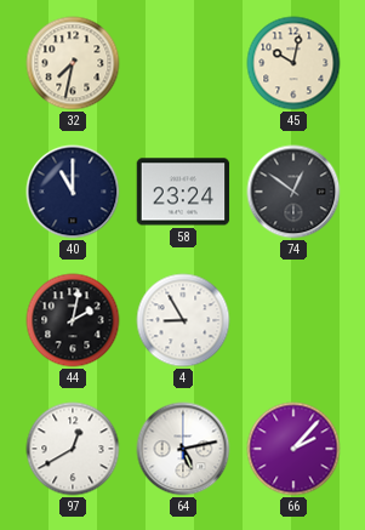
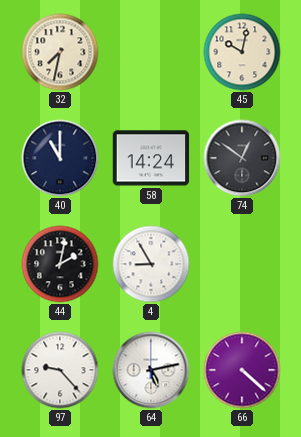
58: 23:24 -> 14:24
97: 12:40 -> 9:23
66: 2:07 -> 4:22
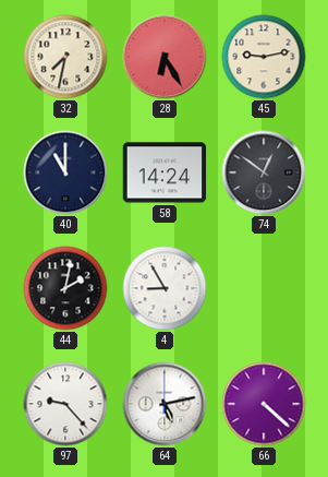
28: none -> 6:25
45: 10:02 -> 9:13
